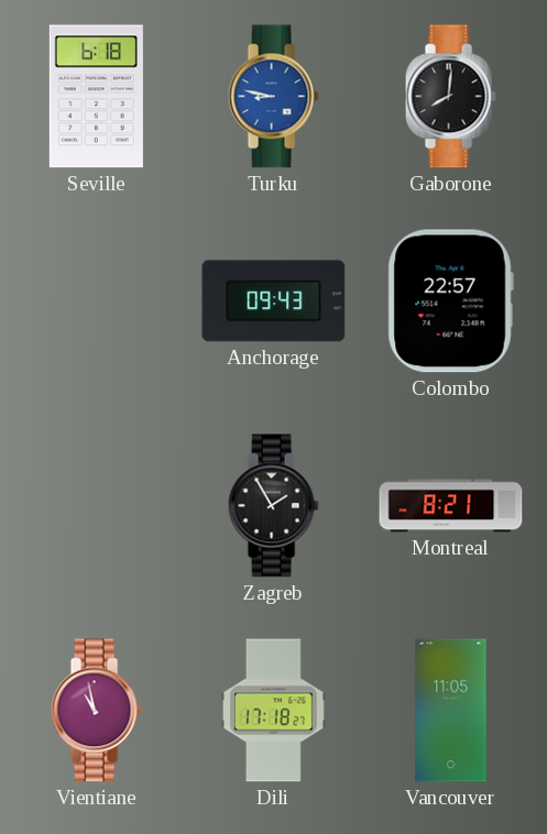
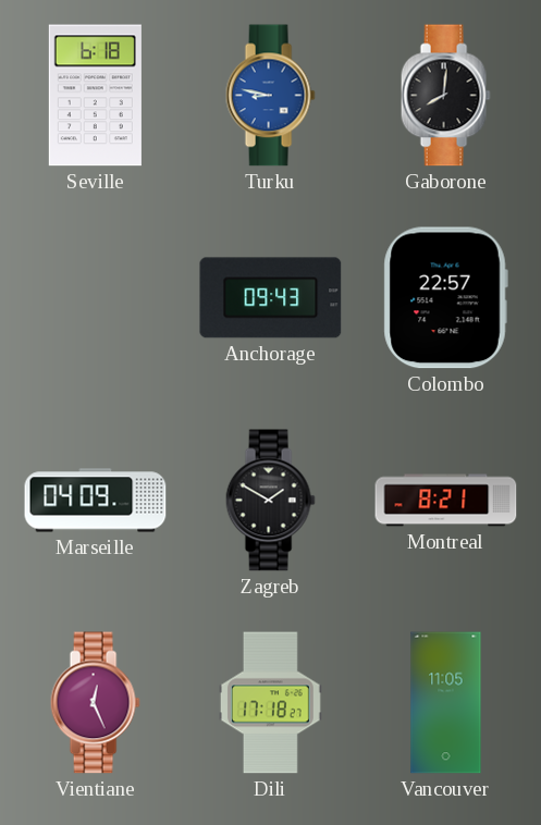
Marseille: none -> 04:09
Zagreb: 1:55 -> 1:50
Vientiane: 10:58 -> 12:26
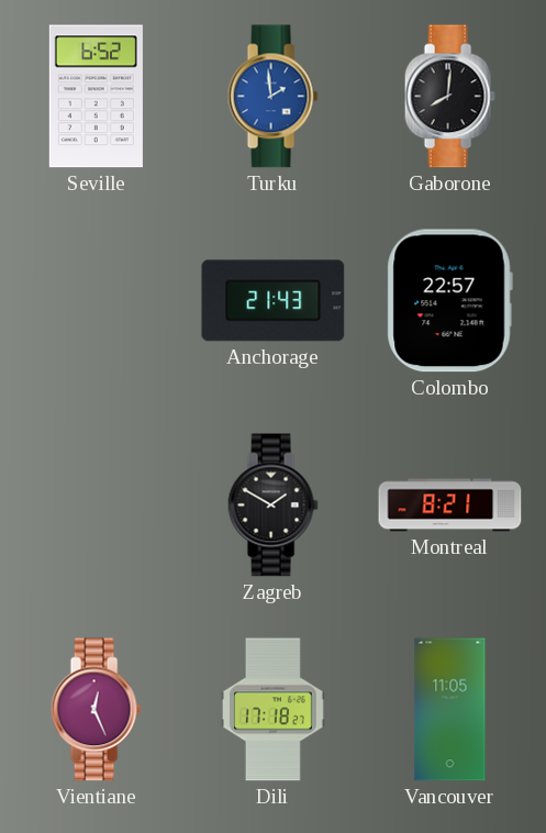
Seville: 6:18 -> 6:52
Turku: 8:47 -> 1:59
Anchorage: 09:43 -> 21:43
Marseille: 04:09 -> none
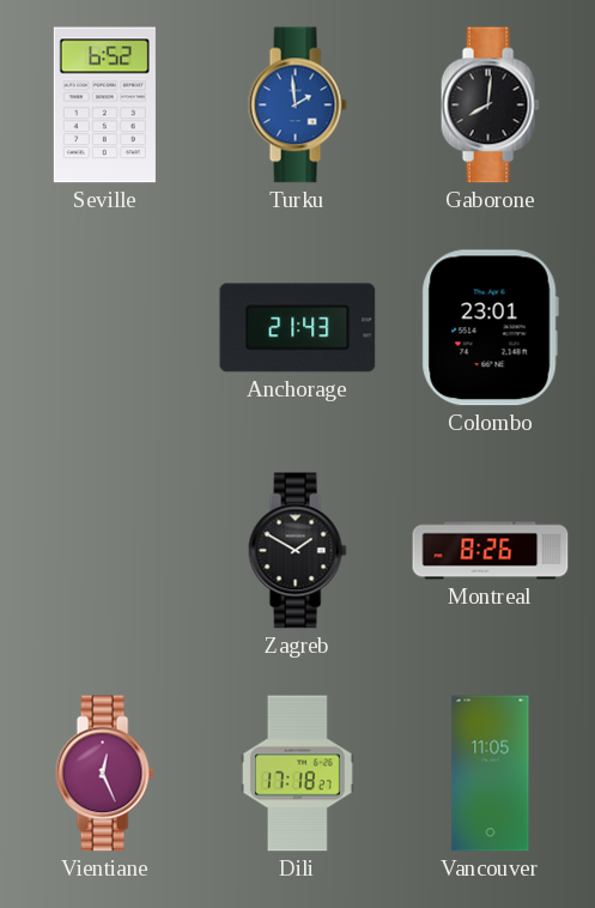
Colombo: 22:57 -> 23:01
Montreal: 8:21 -> 8:26
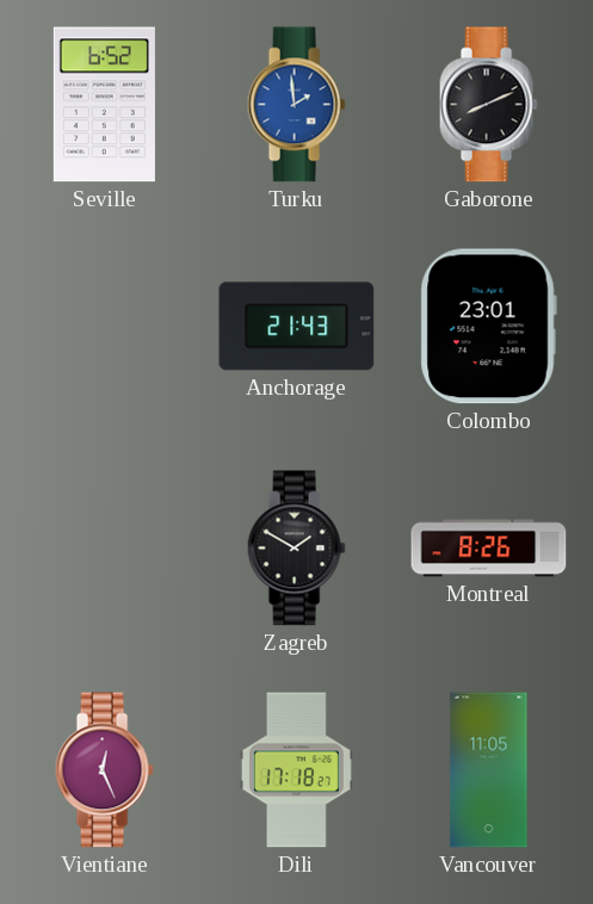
Gaborone: 8:01 -> 8:11
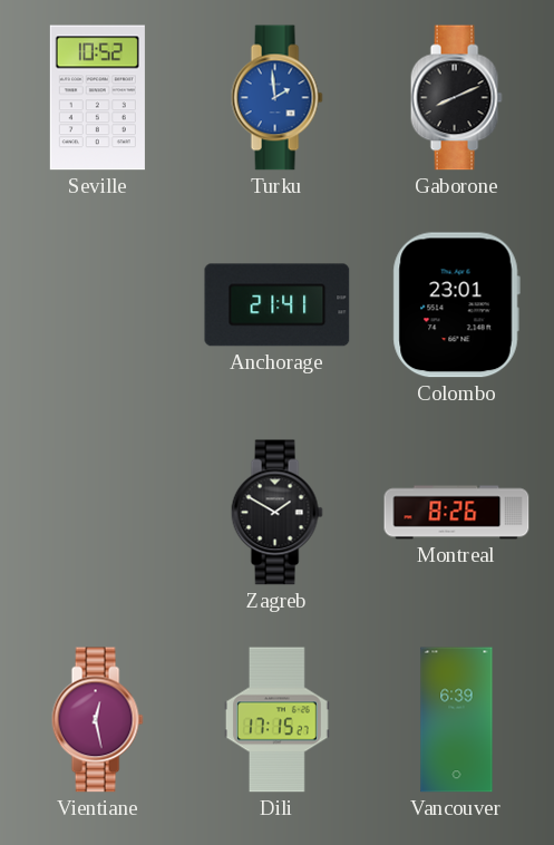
Seville: 6:52 -> 10:52
Anchorage: 21:43 -> 21:41
Vientiane: 12:26 -> 12:28
Dili: 17:18 -> 17:15
Vancouver: 11:05 -> 6:39
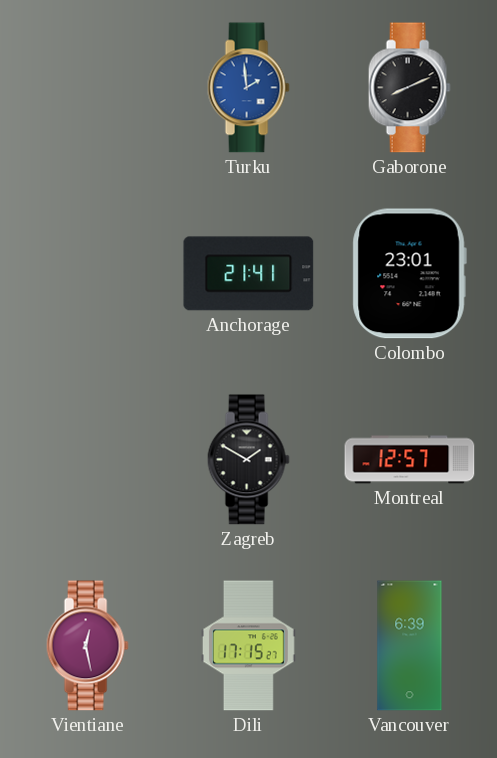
Seville: 10:52 -> none
Montreal: 8:26 -> 12:57
